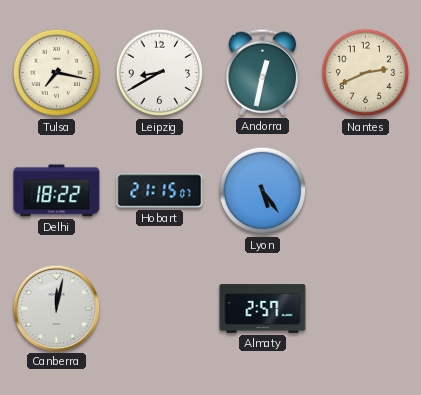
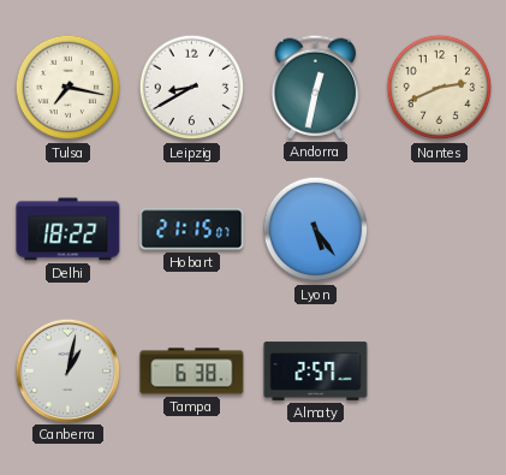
Canberra: 12:02 -> 1:02
Tampa: none -> 6:38
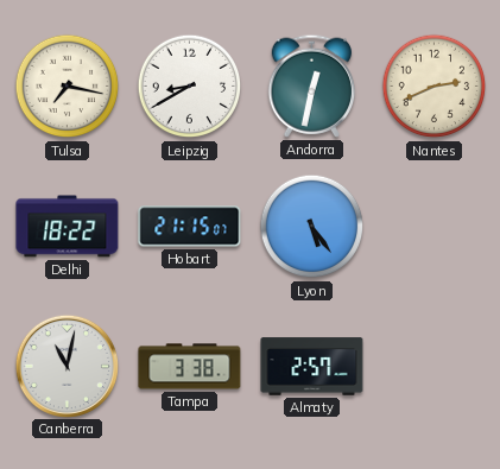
Canberra: 1:02 -> 11:02
Tampa: 6:38 -> 3:38
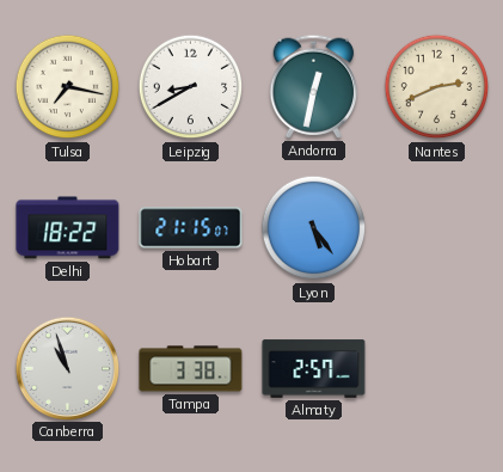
Canberra: 11:02 -> 10:57
